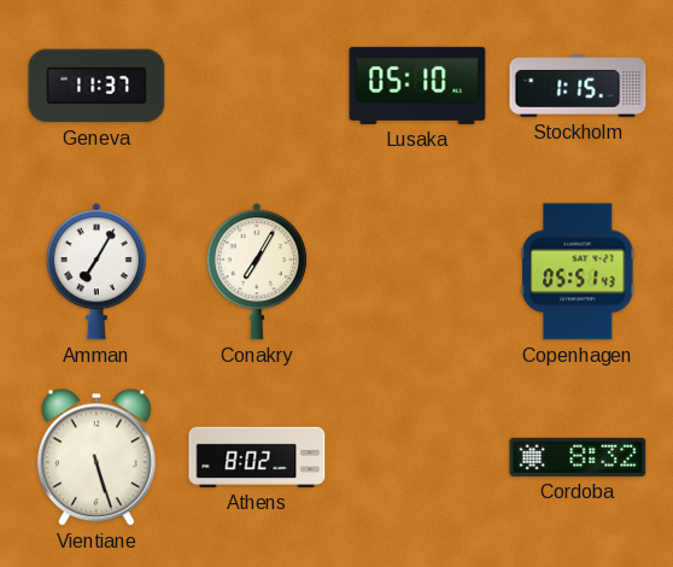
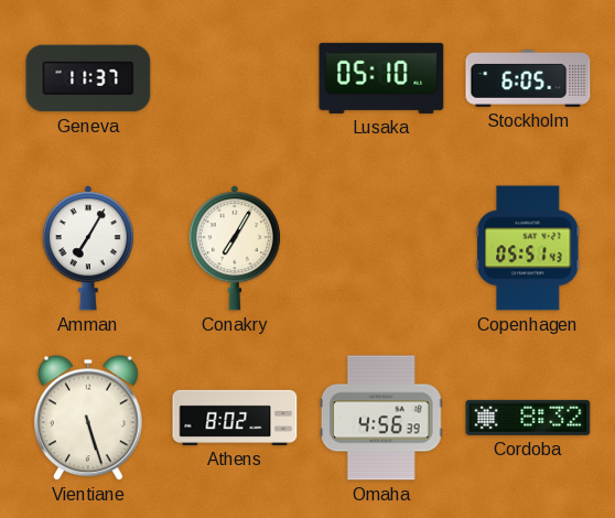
Stockholm: 1:15 -> 6:05
Omaha: none -> 4:56
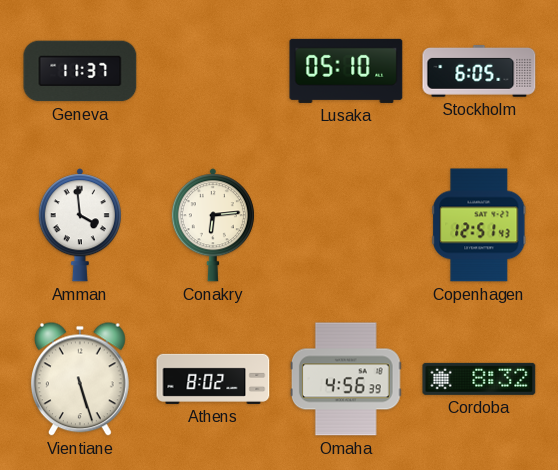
Amman: 7:05 -> 3:59
Conakry: 7:05 -> 6:14
Copenhagen: 05:51 -> 12:51
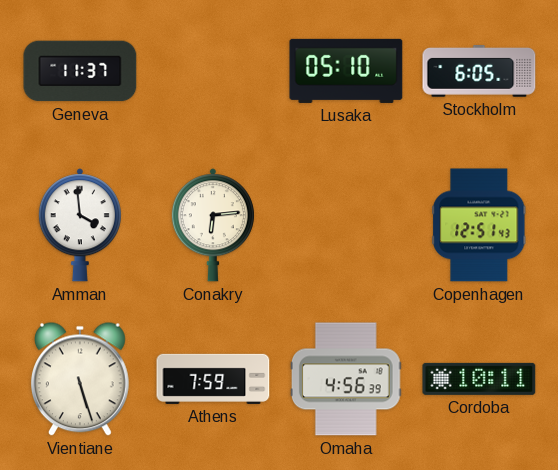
Athens: 8:02 -> 7:59
Cordoba: 8:32 -> 10:11
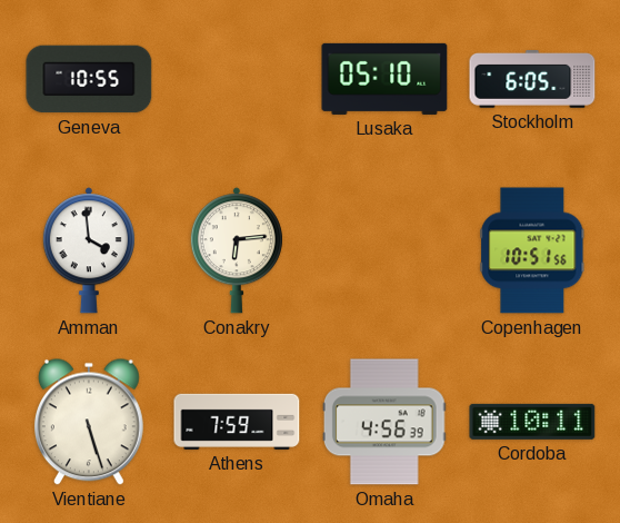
Geneva: 11:37 -> 10:55
Copenhagen: 12:51 -> 10:51
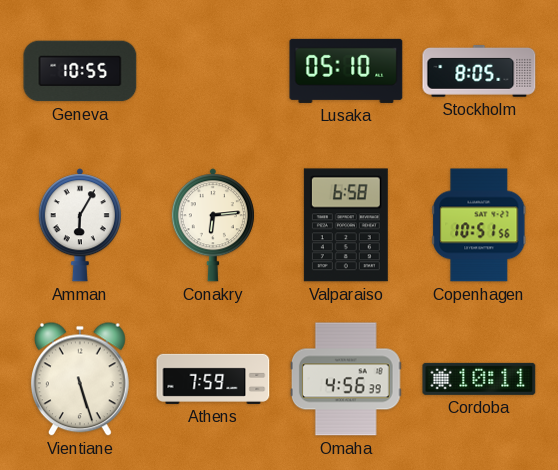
Stockholm: 6:05 -> 8:05
Amman: 3:59 -> 6:05
Valparaiso: none -> 6:58
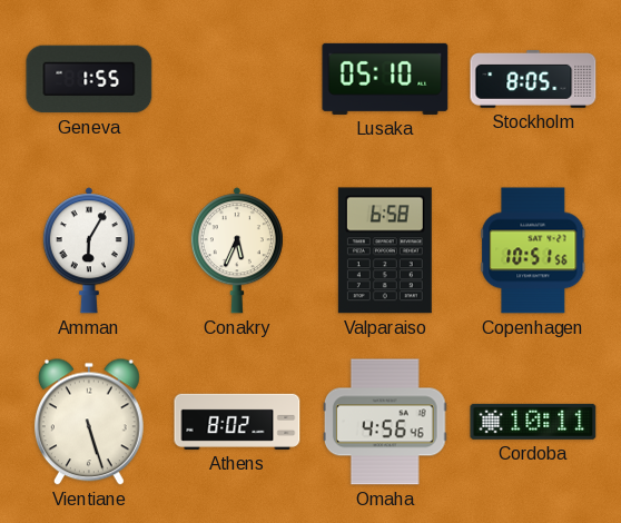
Geneva: 10:55 -> 1:55
Conakry: 6:14 -> 5:34
Athens: 7:59 -> 8:02
Omaha: 4:56:39 -> 4:56:46
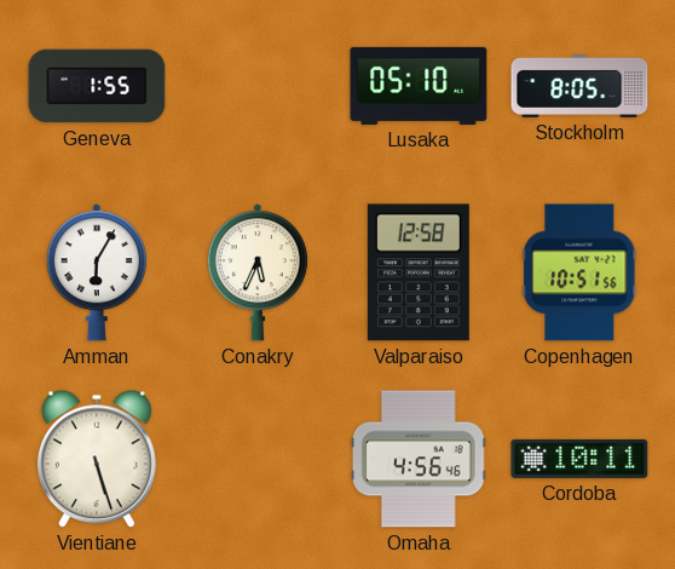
Valparaiso: 6:58 -> 12:58
Athens: 8:02 -> none
